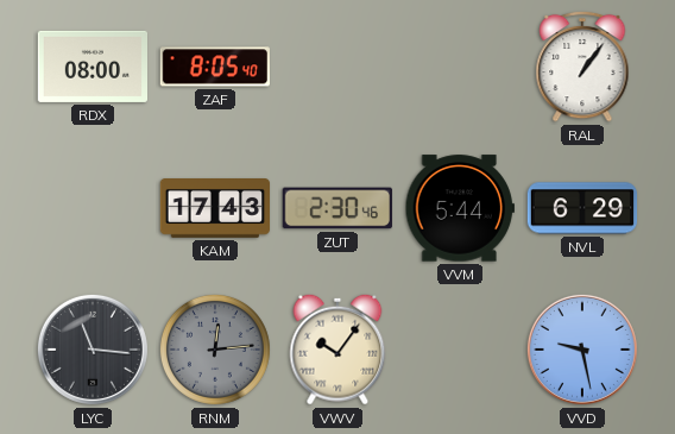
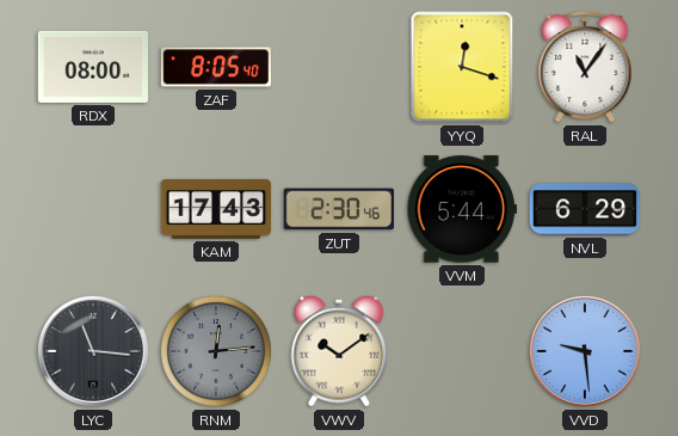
YYQ: none -> 12:18
RAL: 1:06 -> 11:06
VWV: 10:06 -> 10:09
VVD: 9:28 -> 9:29
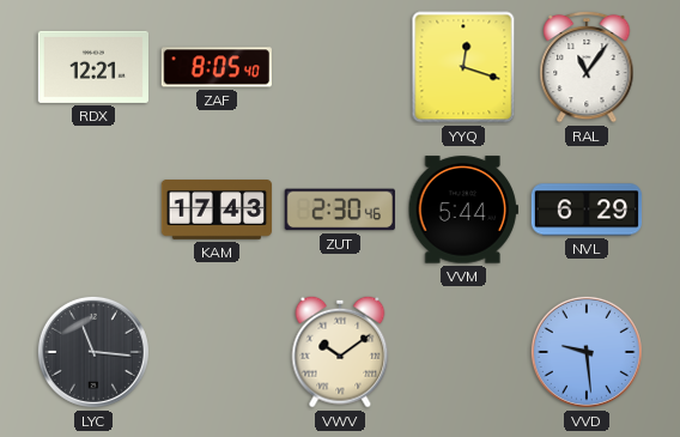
RDX: 08:00 -> 12:21
RNM: 12:14 -> none
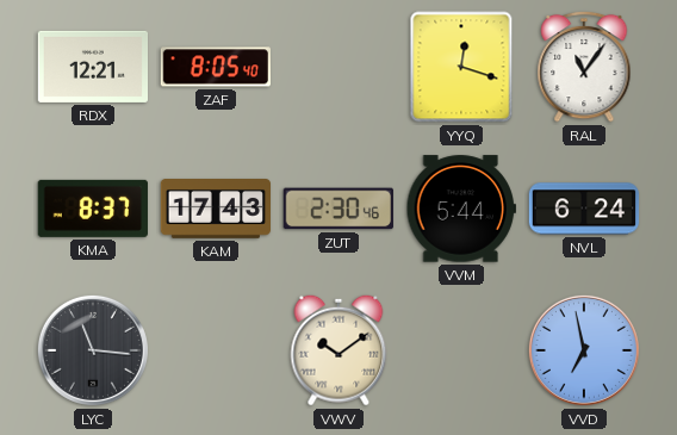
KMA: none -> 8:37
NVL: 6:29 -> 6:24
VVD: 9:29 -> 6:58
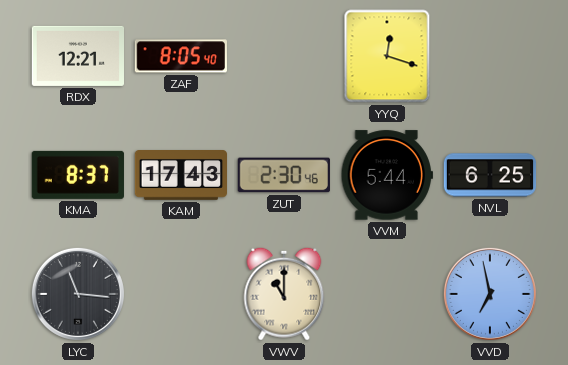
RAL: 11:06 -> none
NVL: 6:24 -> 6:25
VWV: 10:09 -> 11:00
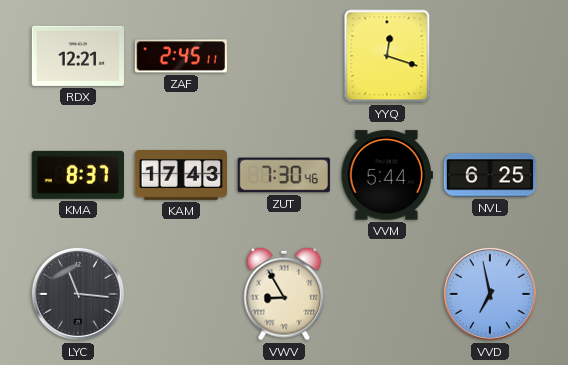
ZAF: 8:05 -> 2:45
ZUT: 2:30 -> 7:30
VWV: 11:00 -> 8:55
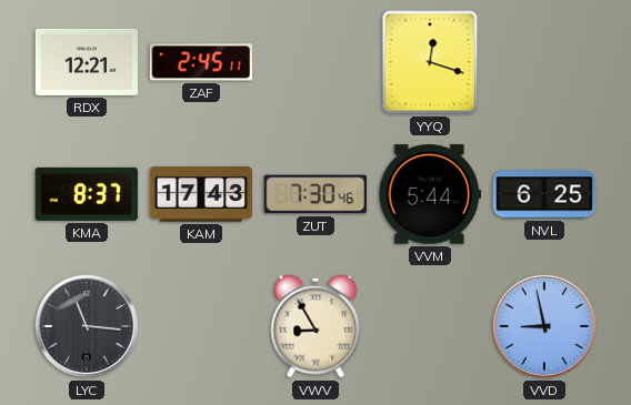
VVD: 6:58 -> 8:58
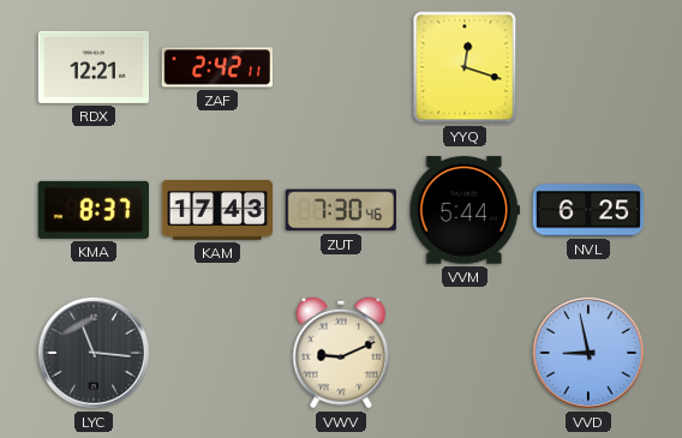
ZAF: 2:45 -> 2:42
VWV: 8:55 -> 9:11
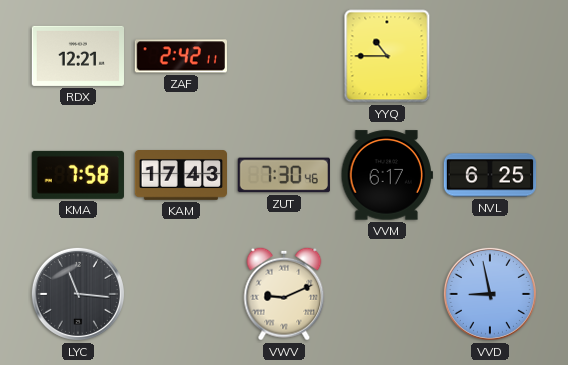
YYQ: 12:18 -> 10:45
KMA: 8:37 -> 7:58
VVM: 5:44 -> 6:17
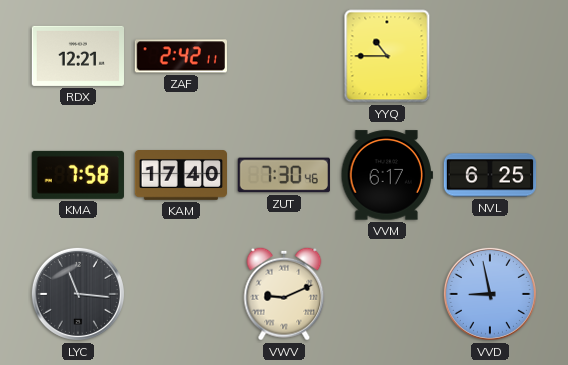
KAM: 17:43 -> 17:40
